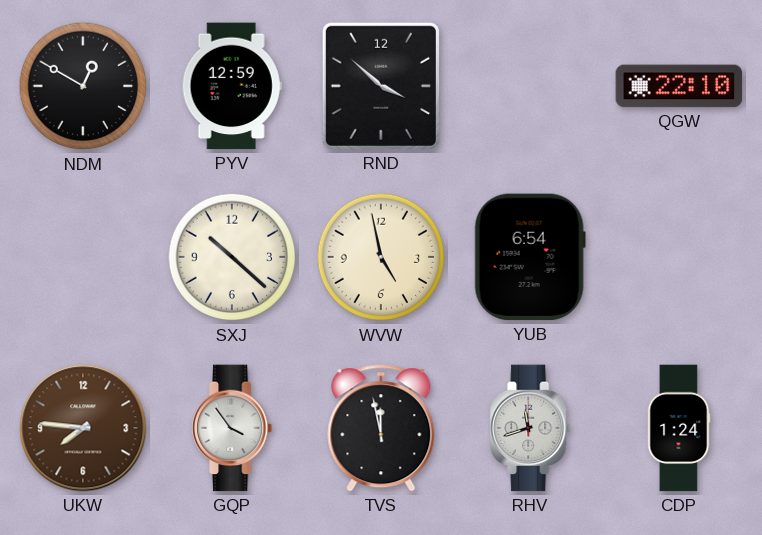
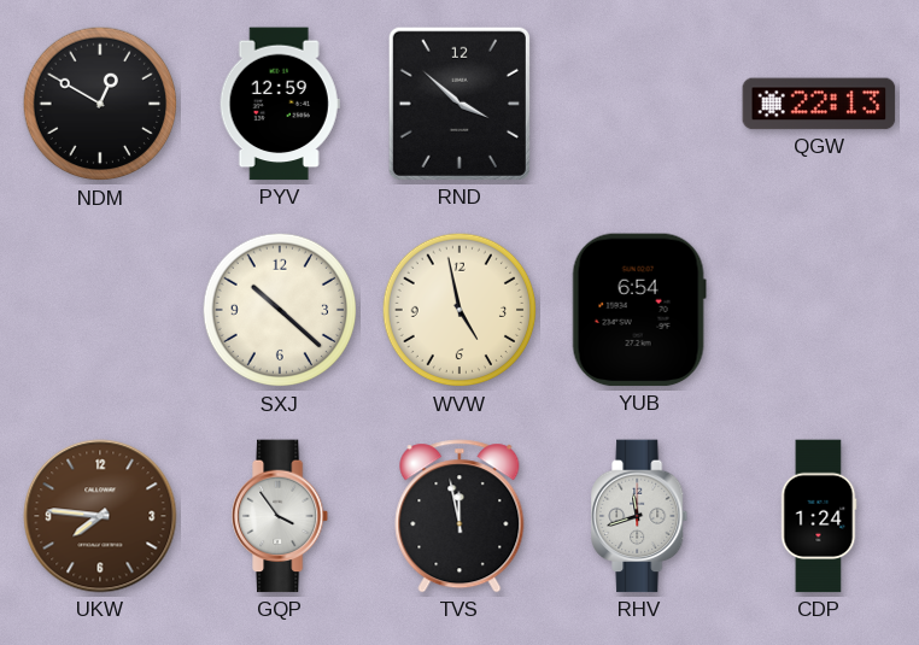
QGW: 22:10 -> 22:13
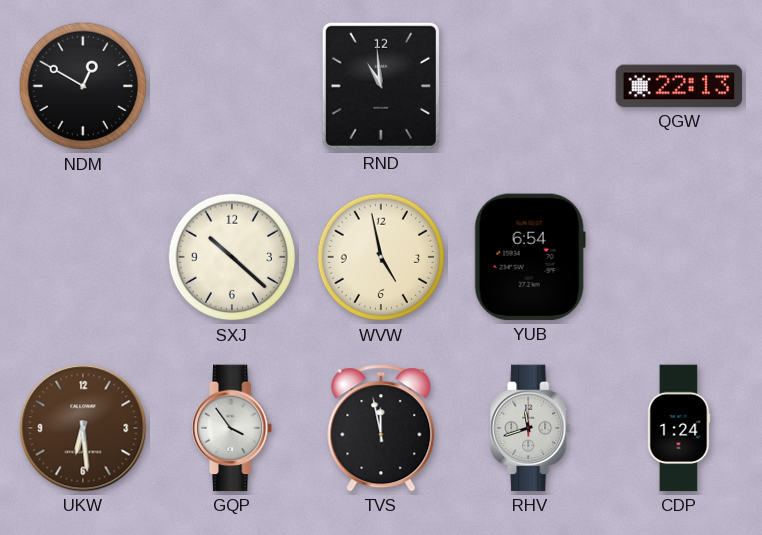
PYV: 12:59 -> none
RND: 3:52 -> 10:59
UKW: 7:46 -> 6:29
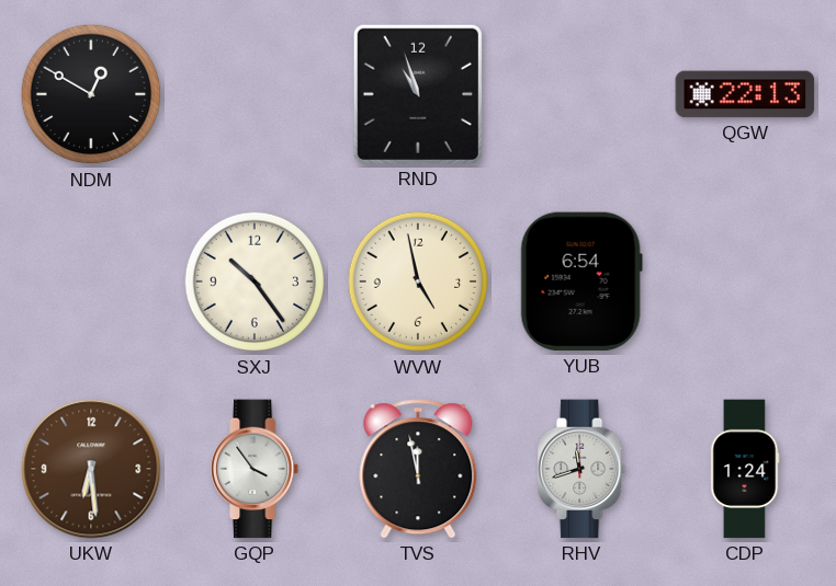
RND: 10:59 -> 10:57
SXJ: 10:22 -> 10:24
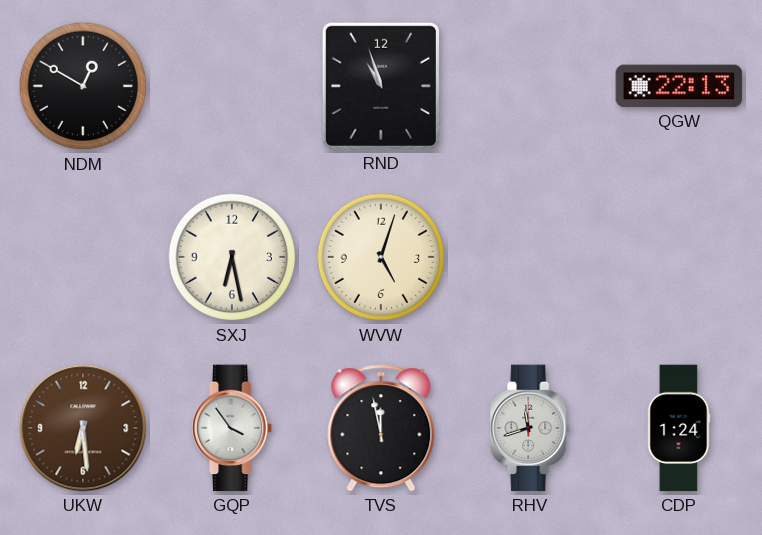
SXJ: 10:24 -> 6:28
WVW: 4:58 -> 5:03
YUB: 6:54 -> none
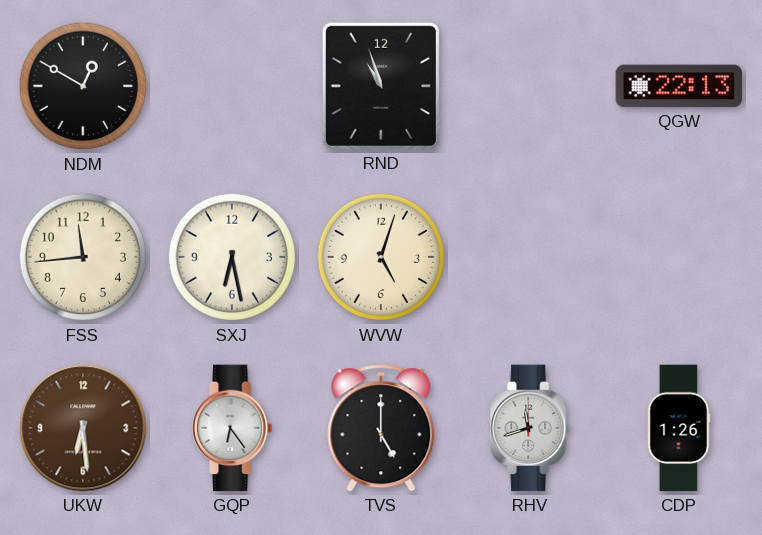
FSS: none -> 11:44
GQP: 3:54 -> 6:24
TVS: 11:58 -> 5:00
CDP: 1:24 -> 1:26
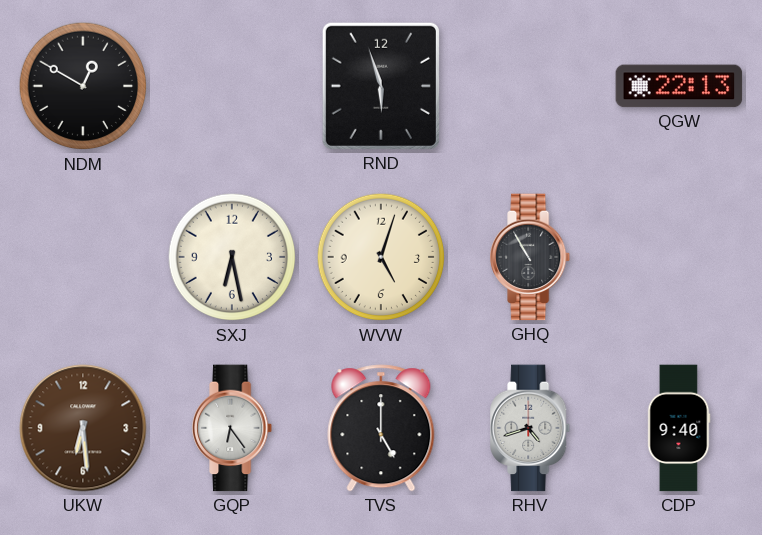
RND: 10:57 -> 5:57
FSS: 11:44 -> none
GHQ: none -> 10:55
RHV: 11:42 -> 4:42
CDP: 1:26 -> 9:40
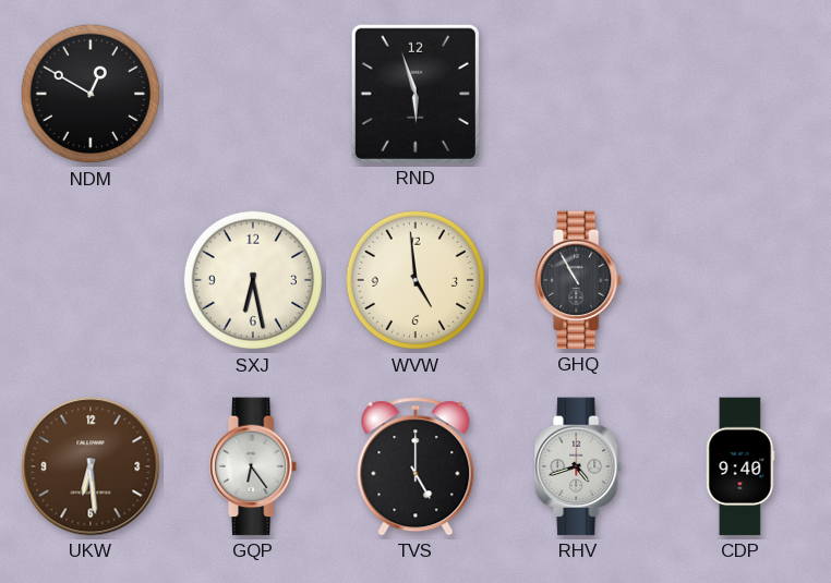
QGW: 22:13 -> none
WVW: 5:03 -> 4:59
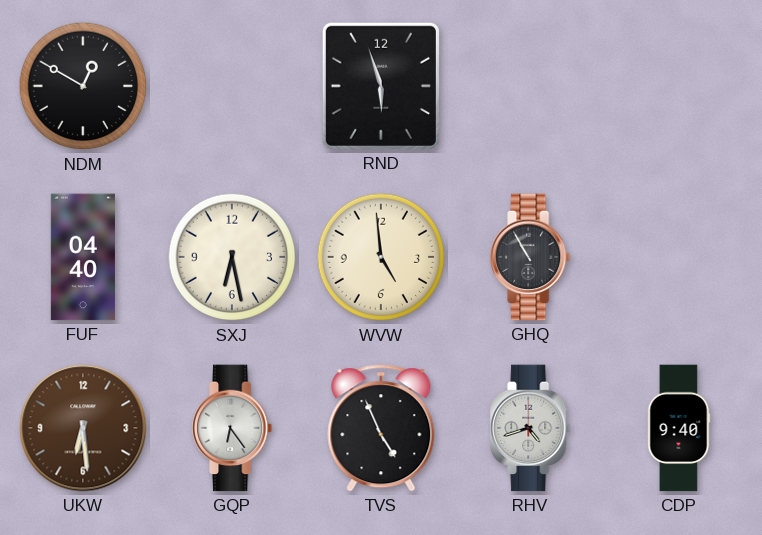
FUF: none -> 04:40
TVS: 5:00 -> 4:56
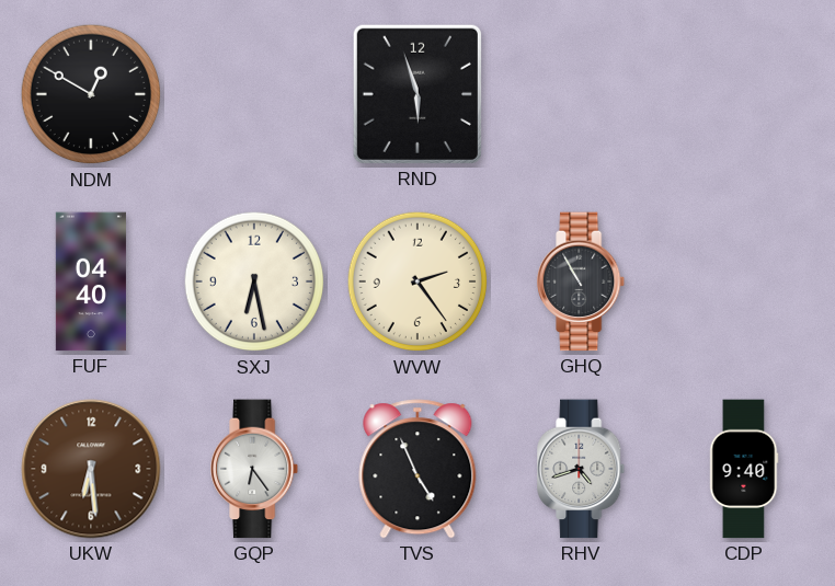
WVW: 4:59 -> 2:24
